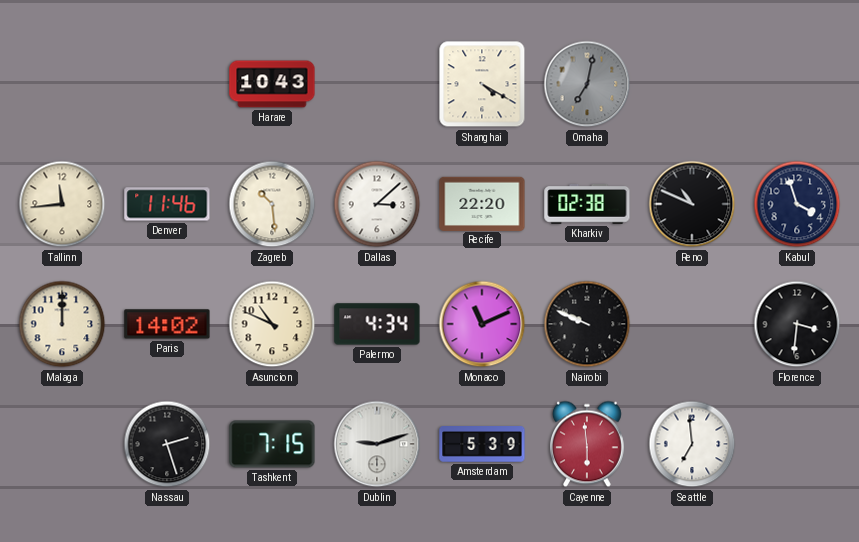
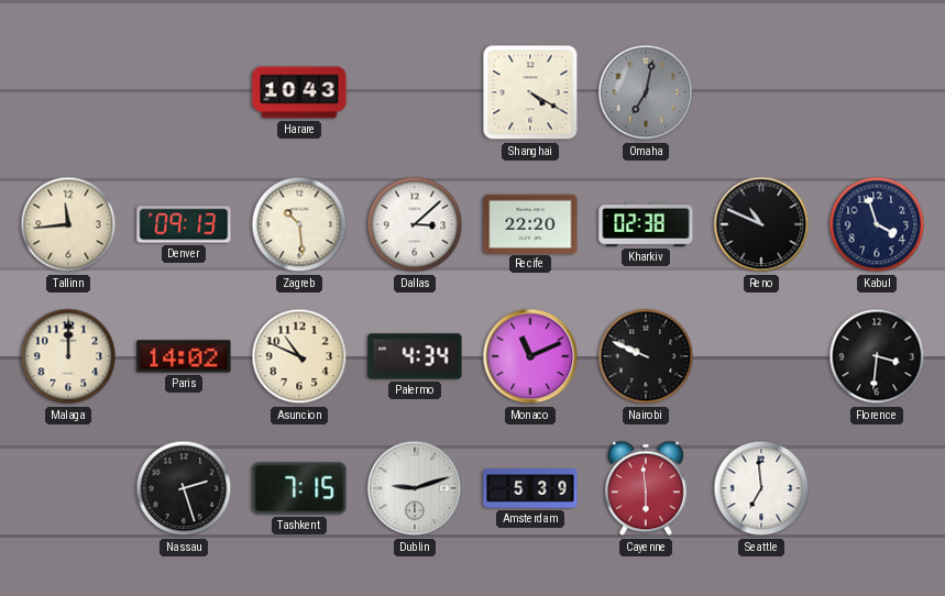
Denver: 11:46 -> 09:13
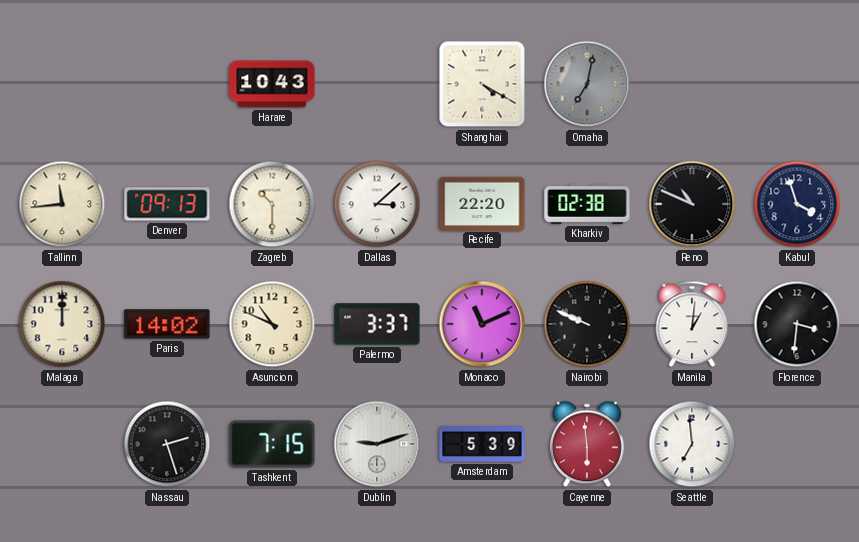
Zagreb: 10:29 -> 10:30
Palermo: 4:34 -> 3:37
Manila: none -> 1:01
